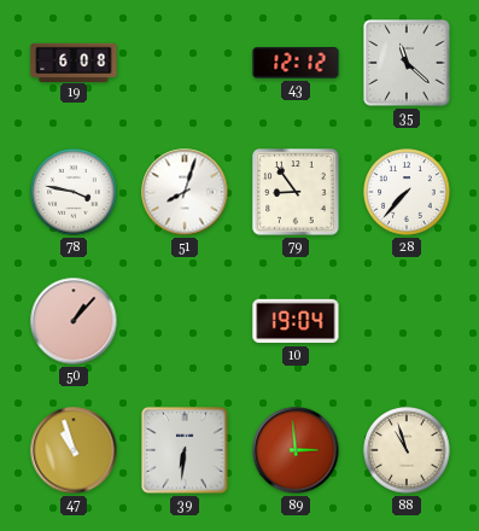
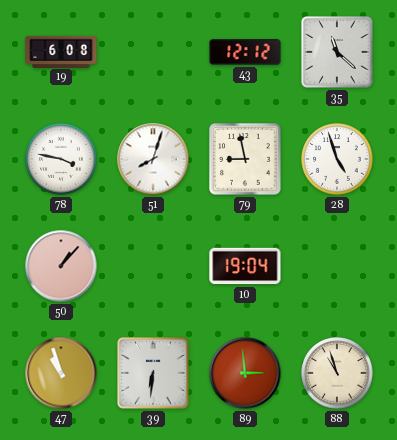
79: 8:54 -> 8:58
28: 7:37 -> 4:57
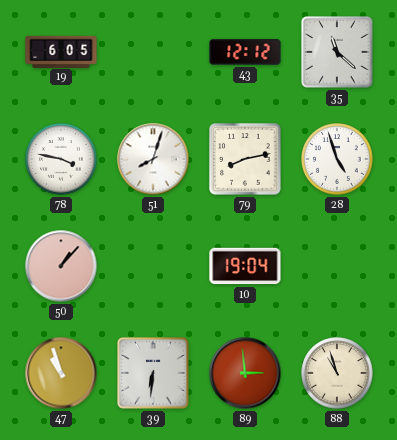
19: 6:08 -> 6:05
79: 8:58 -> 8:13
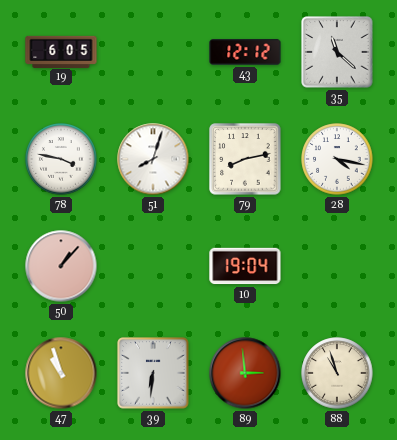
28: 4:57 -> 4:17
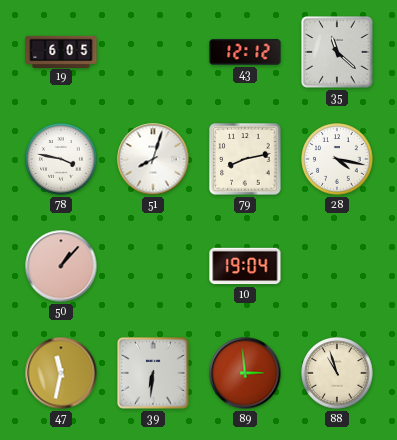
47: 10:57 -> 11:32
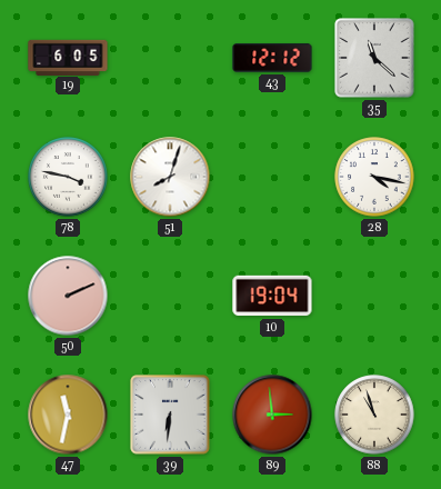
79: 8:13 -> none
50: 1:07 -> 2:11
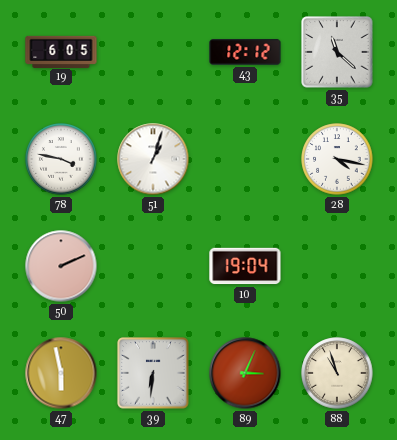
51: 8:03 -> 1:03
47: 11:32 -> 5:58
89: 2:59 -> 3:04
